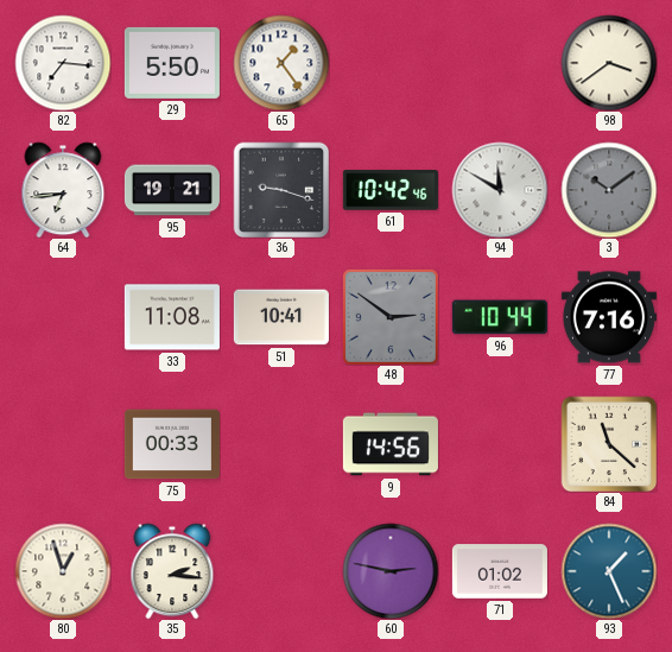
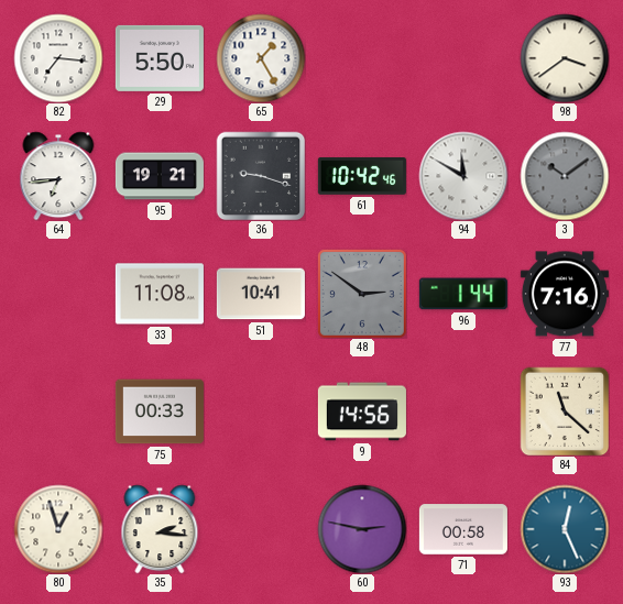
65: 1:24 -> 1:25
96: 10:44 -> 1:44
71: 01:02 -> 00:58
93: 1:26 -> 12:26
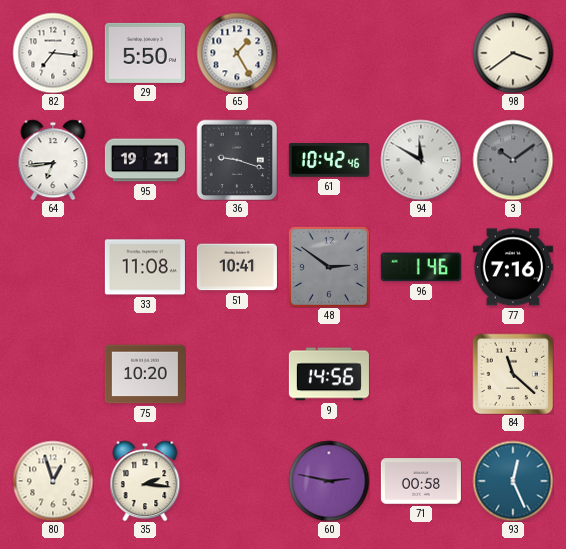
96: 1:44 -> 1:46
75: 00:33 -> 10:20
